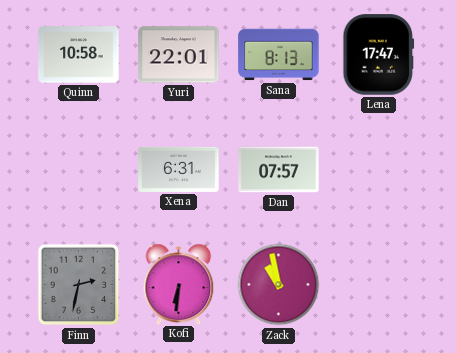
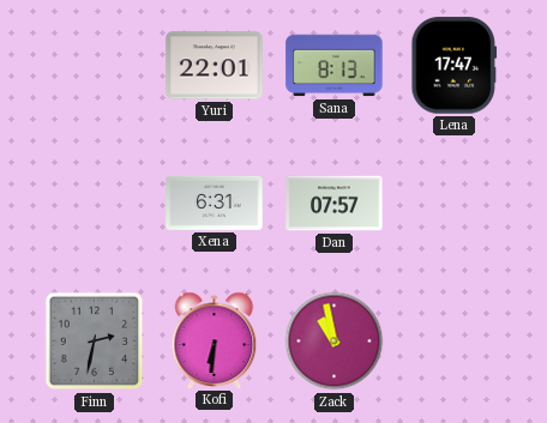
Quinn: 10:58 -> none
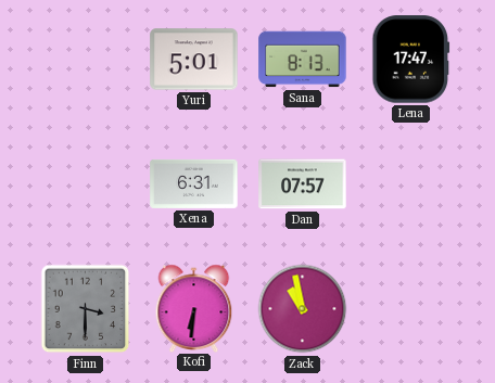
Yuri: 22:01 -> 5:01
Finn: 2:32 -> 3:30
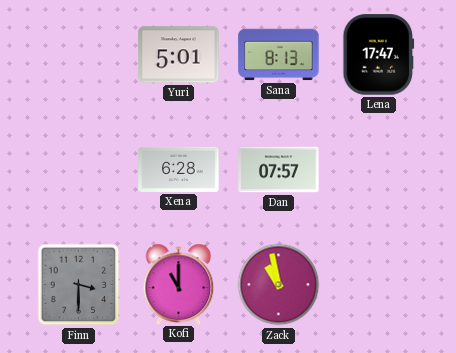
Xena: 6:31 -> 6:28
Kofi: 6:31 -> 11:00
